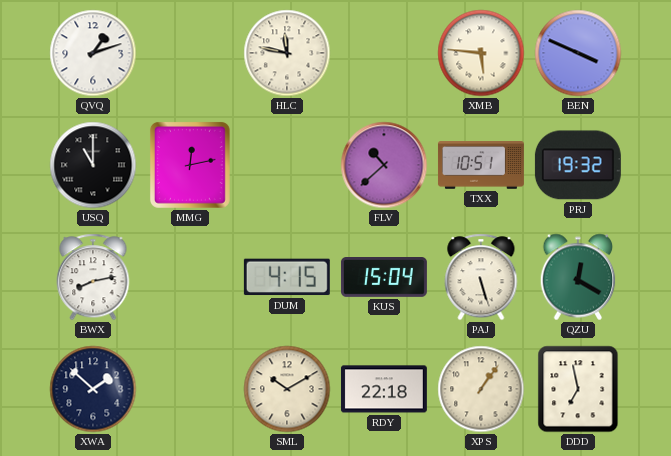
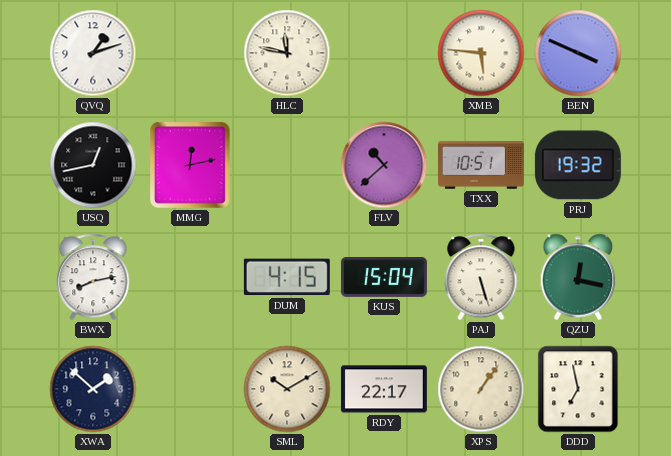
USQ: 11:00 -> 12:43
QZU: 12:20 -> 12:17
RDY: 22:18 -> 22:17
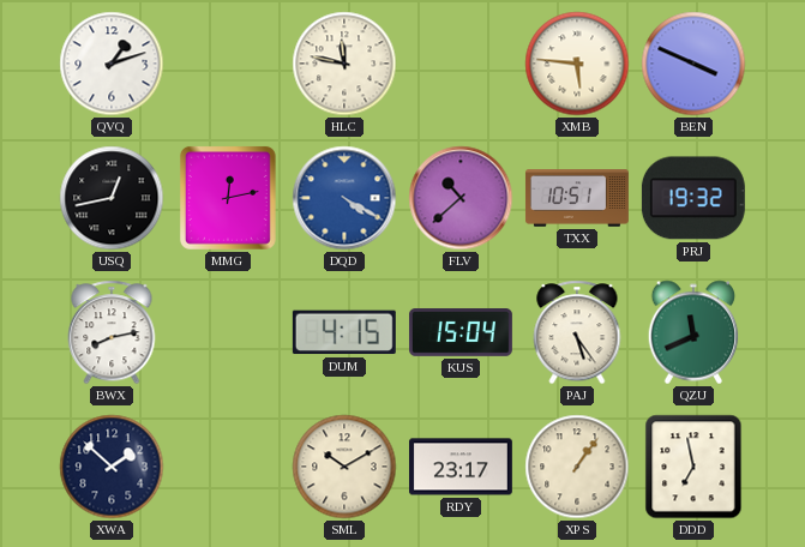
DQD: none -> 4:20
PAJ: 5:27 -> 5:24
QZU: 12:17 -> 11:41
RDY: 22:17 -> 23:17
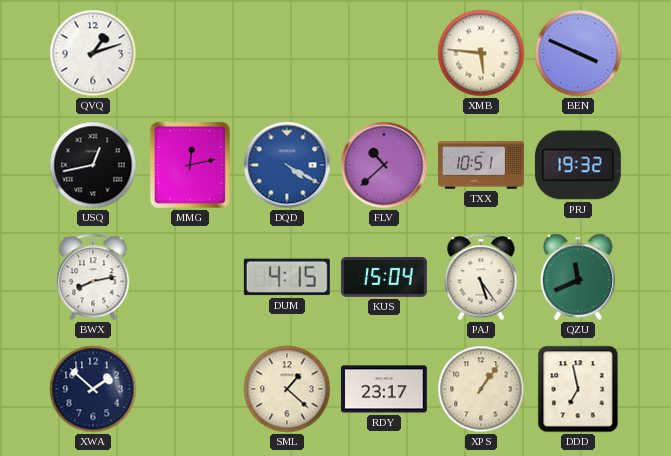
HLC: 11:47 -> none
SML: 10:10 -> 1:22
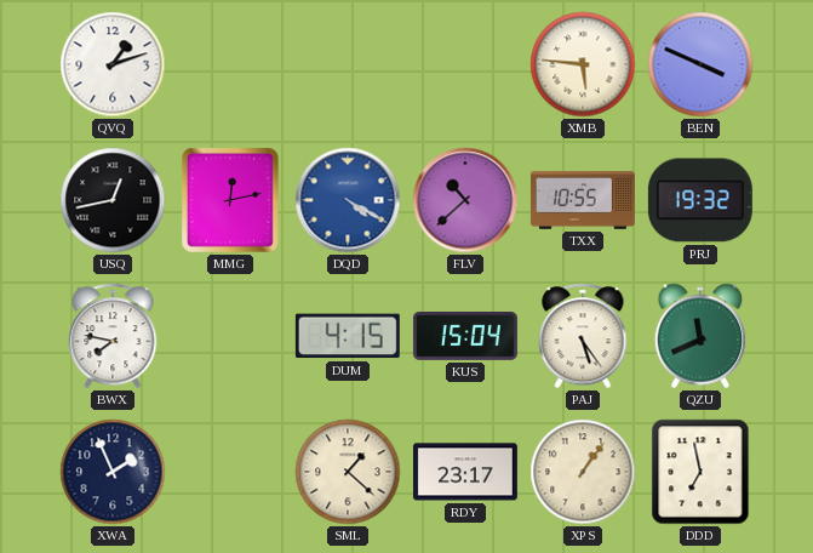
TXX: 10:51 -> 10:55
BWX: 8:13 -> 7:47
XWA: 1:52 -> 1:56
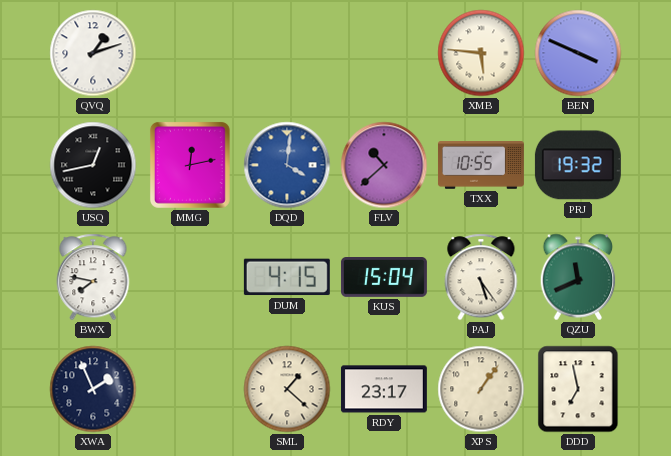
DQD: 4:20 -> 4:01
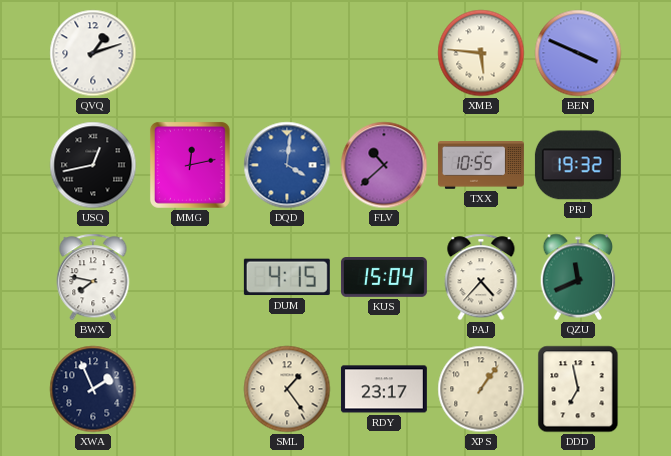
PAJ: 5:24 -> 4:37
SML: 1:22 -> 1:24
